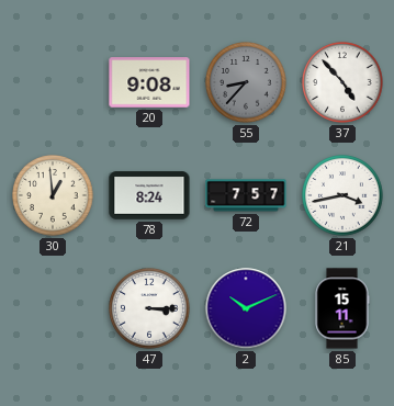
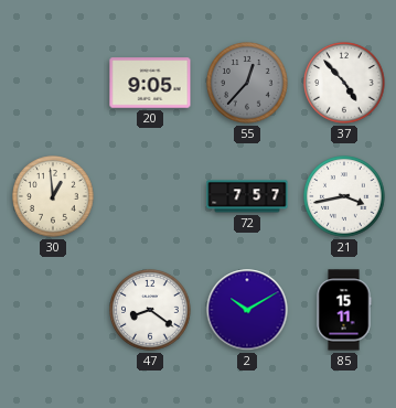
20: 9:08 -> 9:05
55: 8:37 -> 12:37
78: 8:24 -> none
47: 3:15 -> 8:21
2: 10:11 -> 10:10
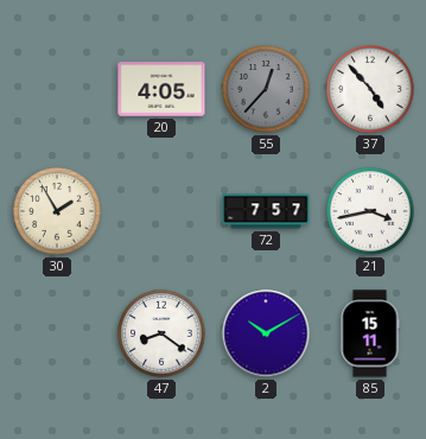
20: 9:05 -> 4:05
30: 12:59 -> 1:55
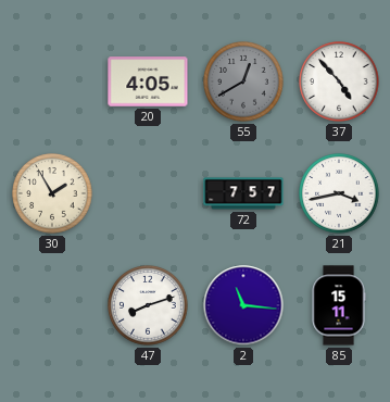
55: 12:37 -> 12:40
47: 8:21 -> 8:12
2: 10:10 -> 11:16
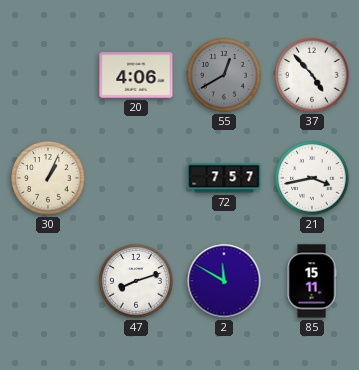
20: 4:05 -> 4:06
30: 1:55 -> 1:04
2: 11:16 -> 11:50
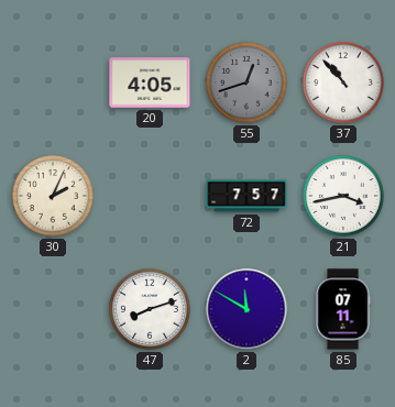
20: 4:06 -> 4:05
55: 12:40 -> 12:42
37: 4:53 -> 10:53
30: 1:04 -> 2:04
85: 15:11 -> 07:11
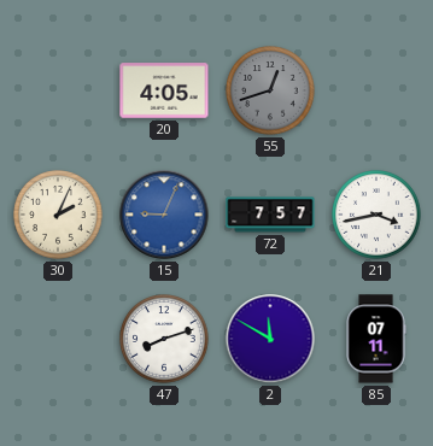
37: 10:53 -> none
15: none -> 9:04
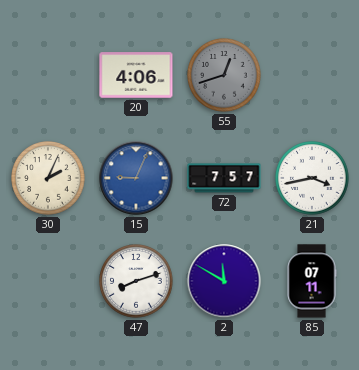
20: 4:05 -> 4:06
